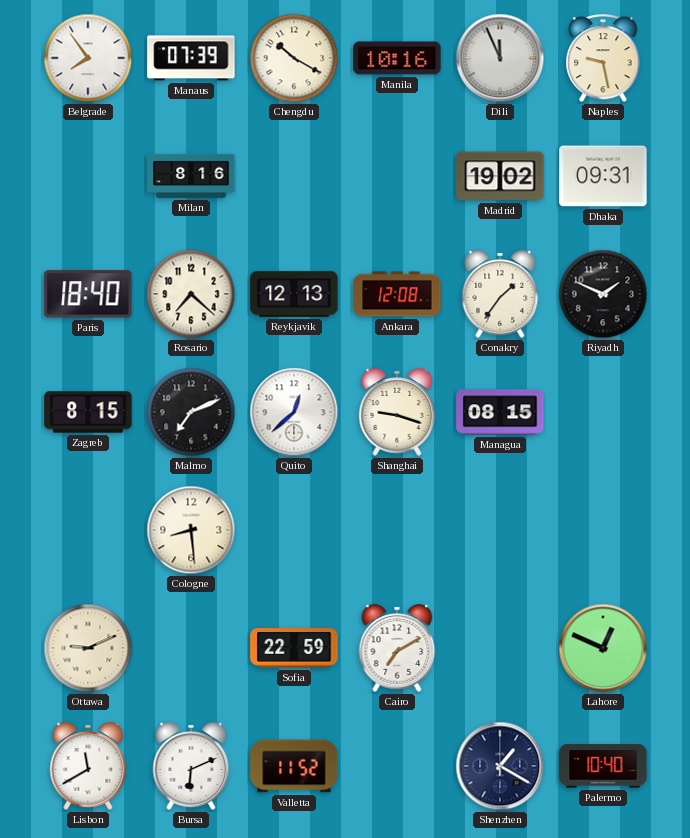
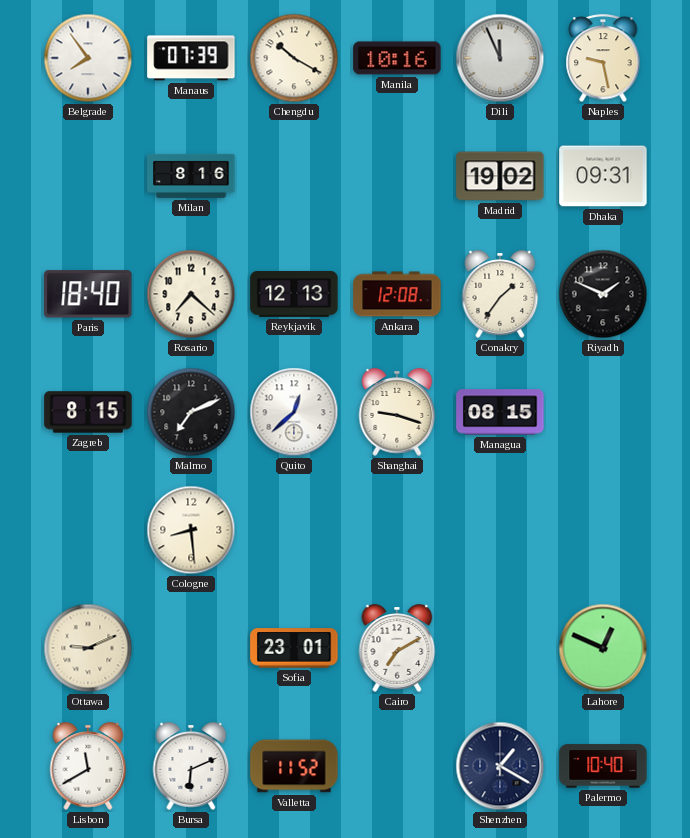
Sofia: 22:59 -> 23:01
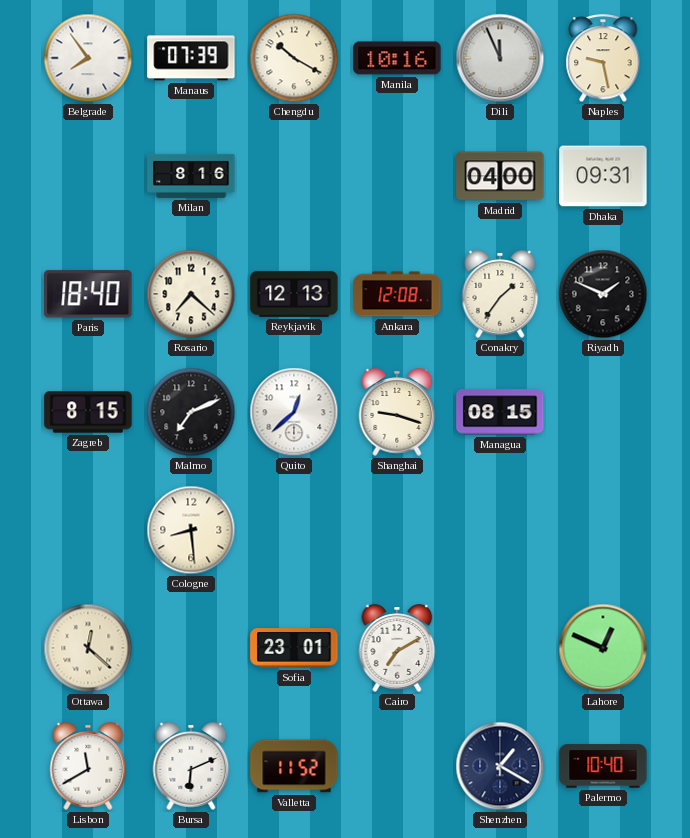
Madrid: 19:02 -> 04:00
Ottawa: 9:11 -> 12:22
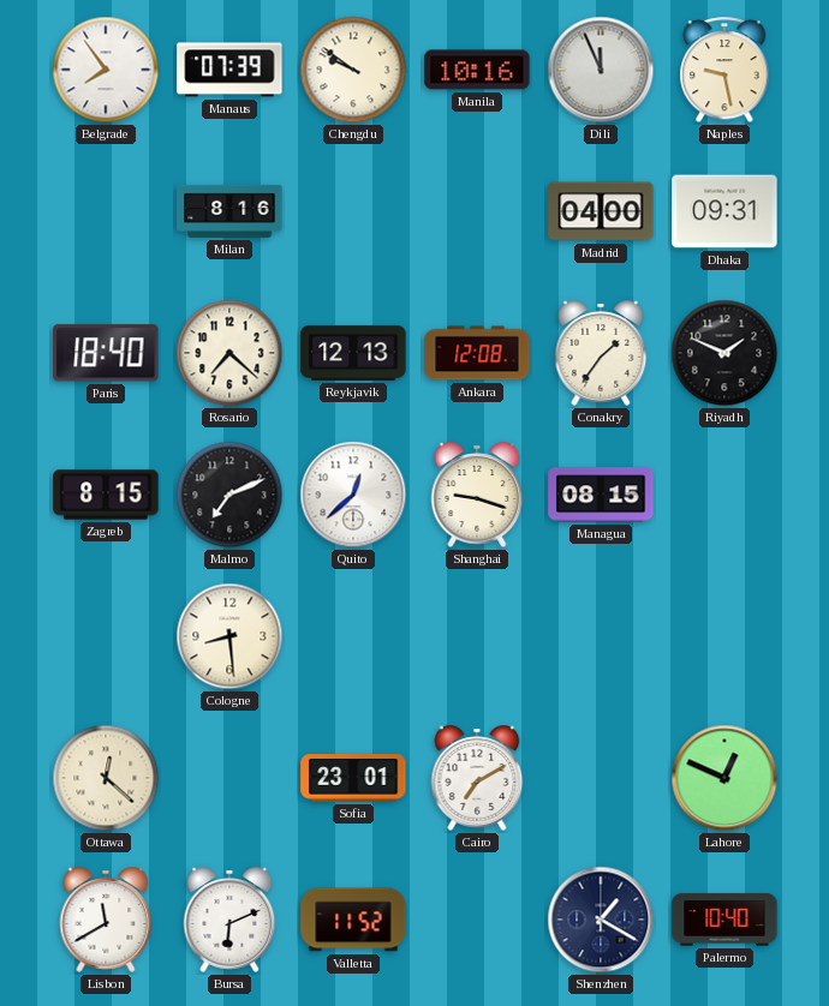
Chengdu: 10:20 -> 9:51
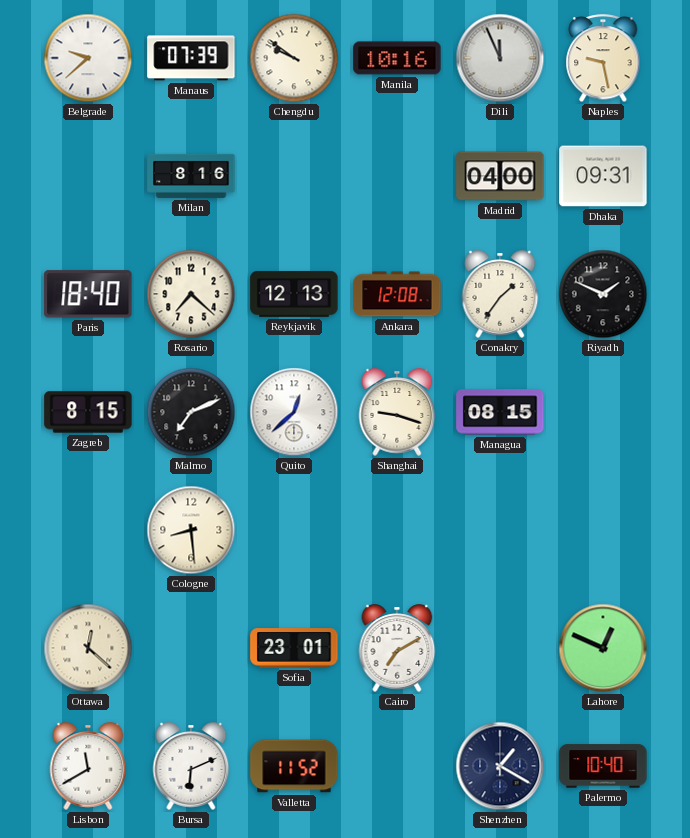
Belgrade: 7:54 -> 9:38
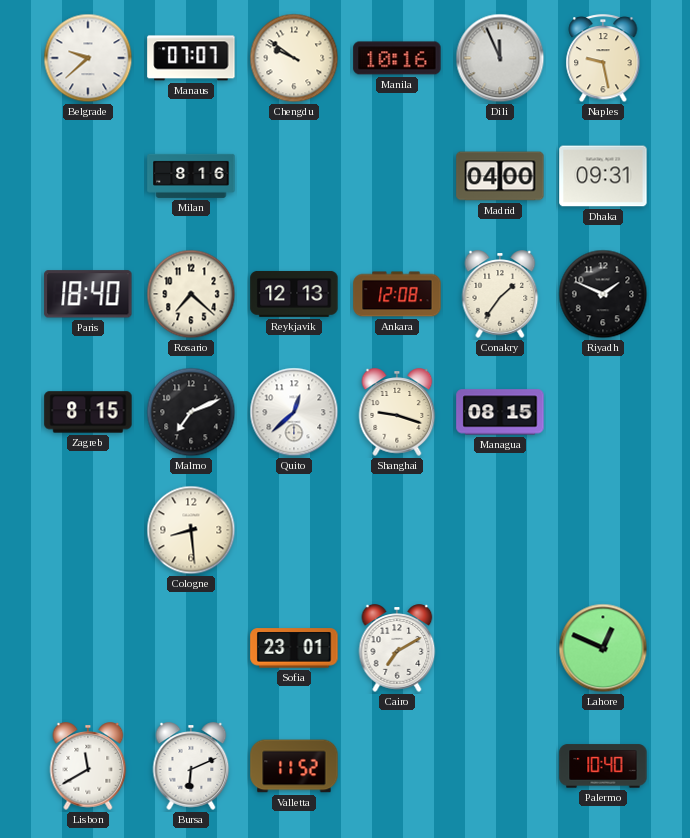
Manaus: 07:39 -> 07:07
Ottawa: 12:22 -> none
Shenzhen: 1:20 -> none
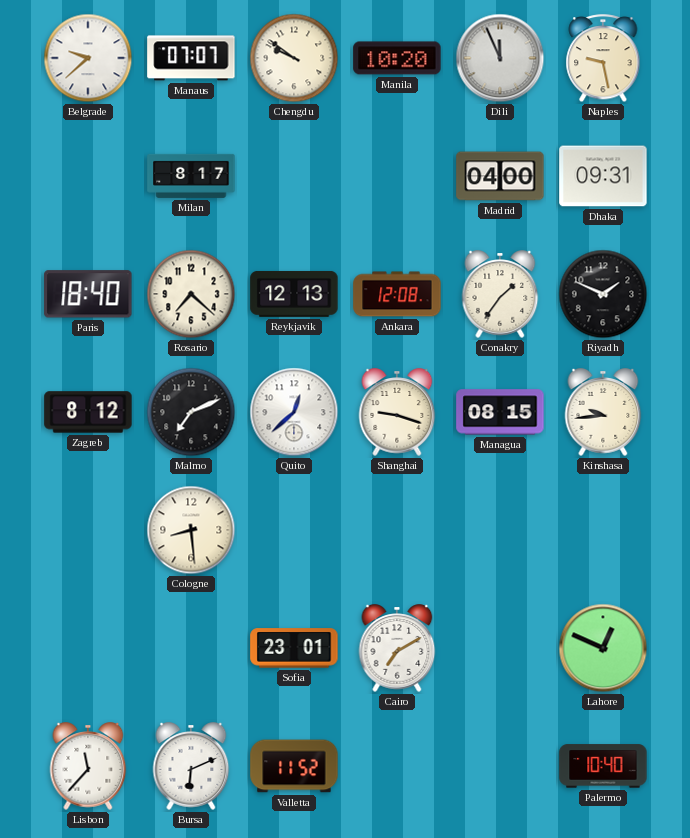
Manila: 10:16 -> 10:20
Milan: 8:16 -> 8:17
Zagreb: 8:15 -> 8:12
Kinshasa: none -> 9:44
Lisbon: 11:40 -> 11:37
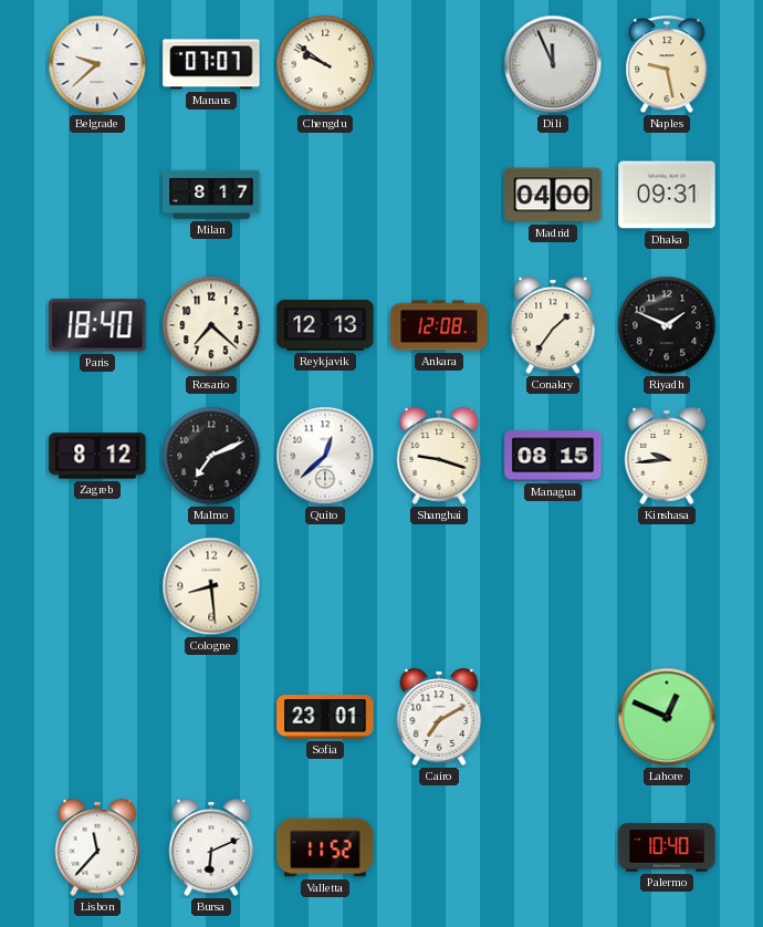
Manila: 10:20 -> none
